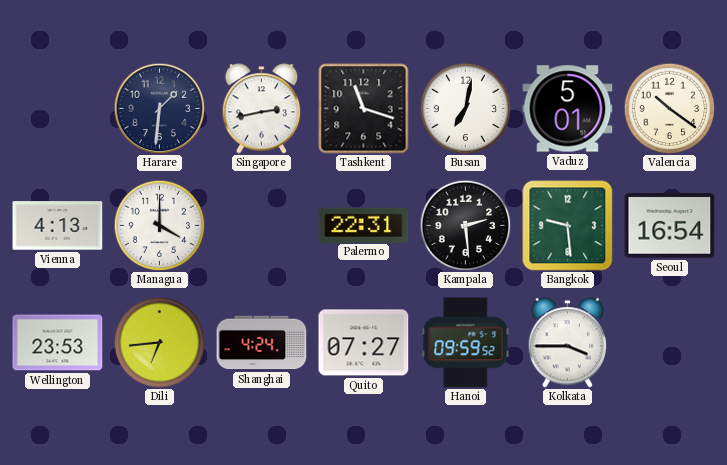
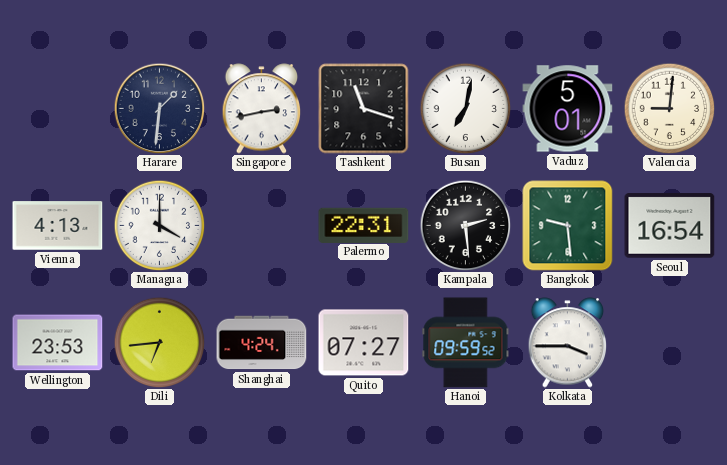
Valencia: 10:21 -> 9:01
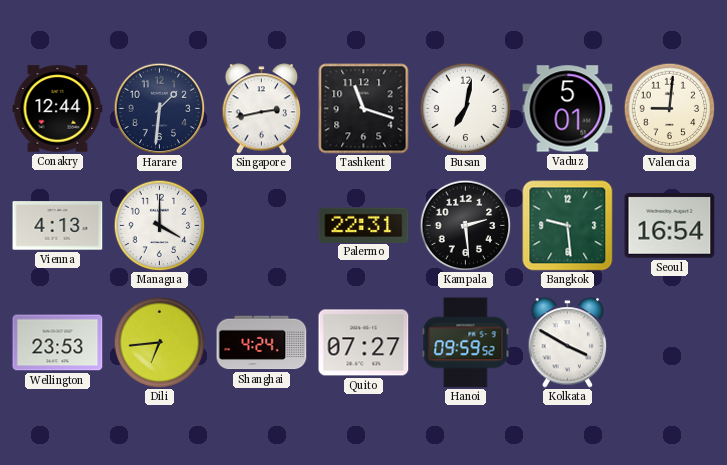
Conakry: none -> 12:44
Kolkata: 3:45 -> 3:50
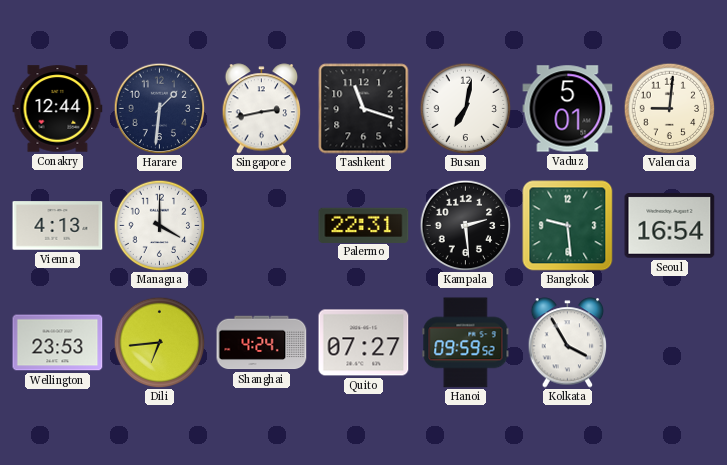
Kolkata: 3:50 -> 3:55
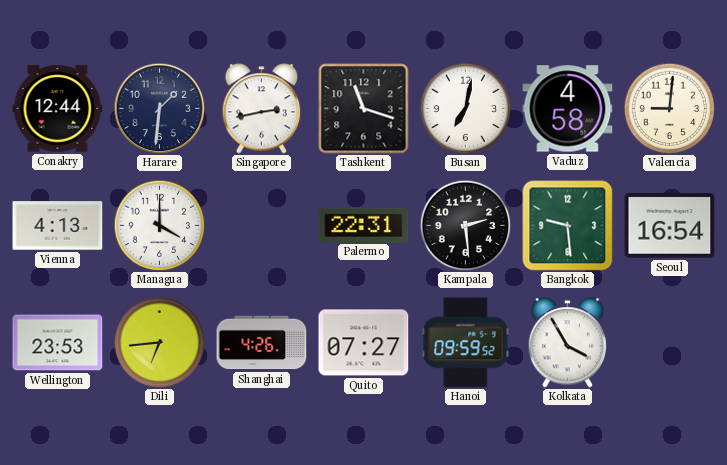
Vaduz: 5:01 -> 4:58
Shanghai: 4:24 -> 4:26
